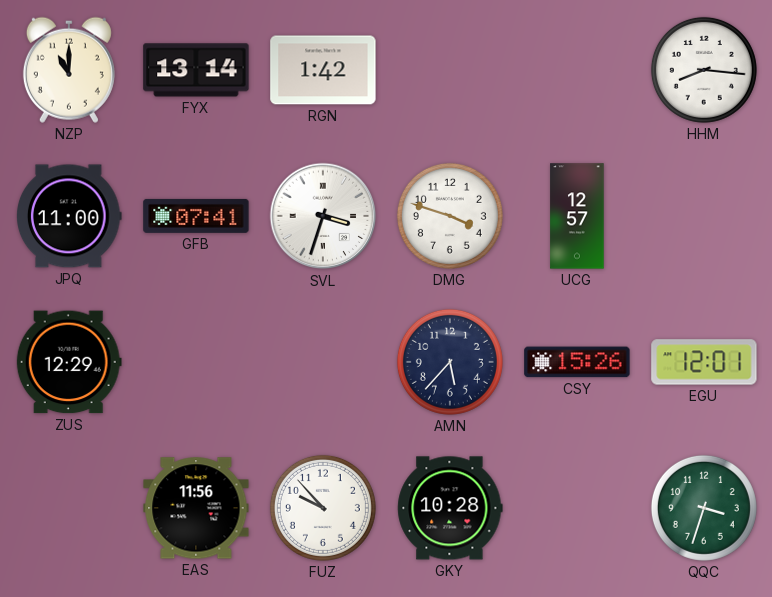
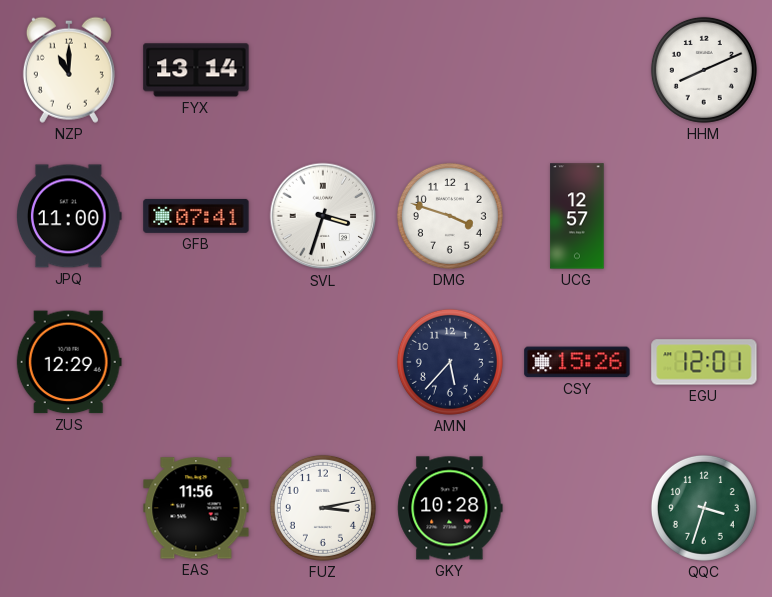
RGN: 1:42 -> none
HHM: 8:16 -> 8:11
FUZ: 9:53 -> 3:13
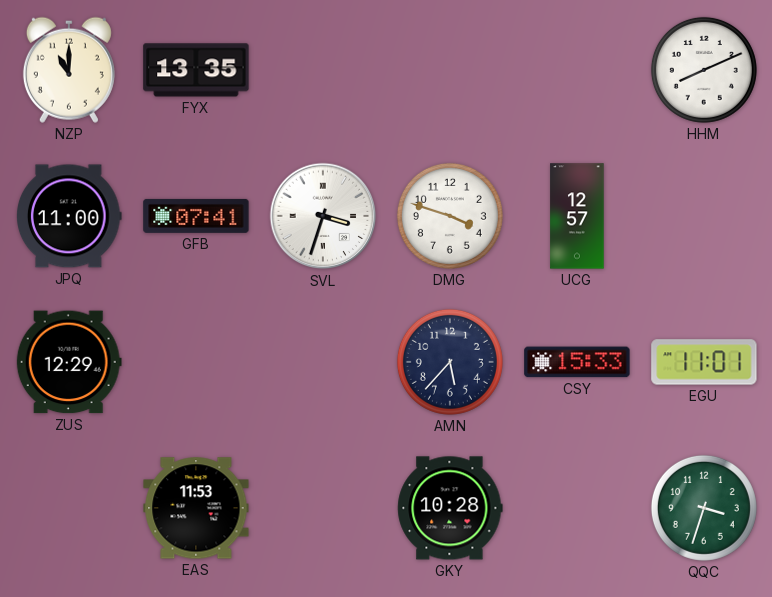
FYX: 13:14 -> 13:35
CSY: 15:26 -> 15:33
EGU: 12:01 -> 11:01
EAS: 11:56 -> 11:53
FUZ: 3:13 -> none
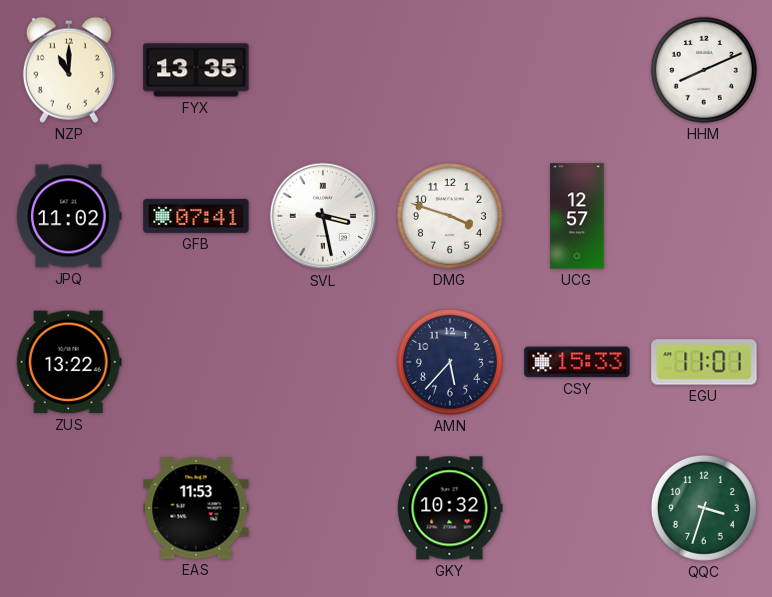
JPQ: 11:00 -> 11:02
SVL: 3:33 -> 3:28
ZUS: 12:29 -> 13:22
GKY: 10:28 -> 10:32
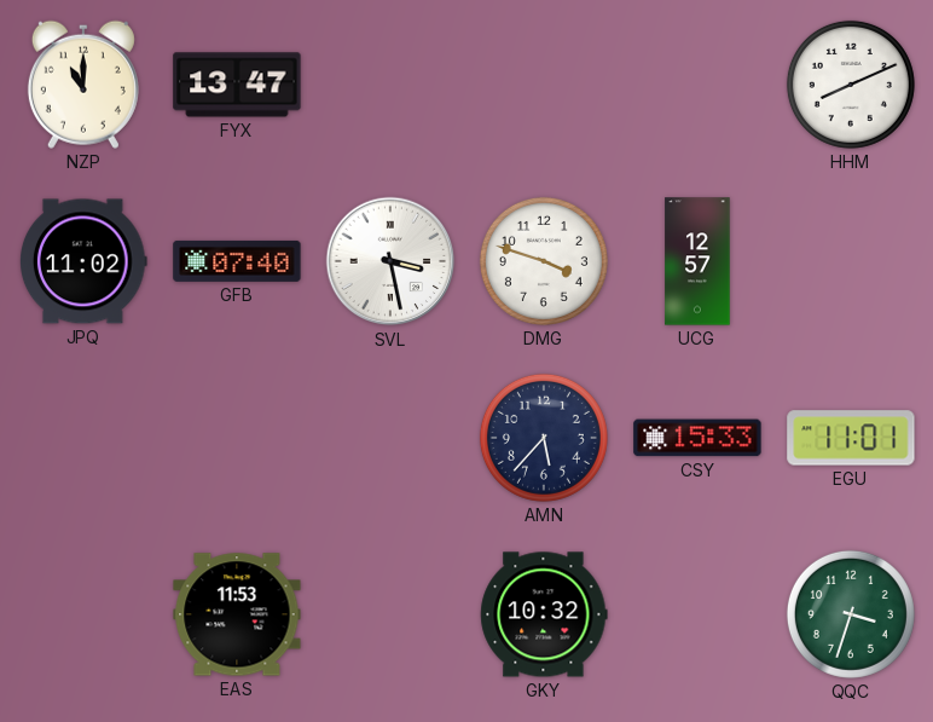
FYX: 13:35 -> 13:47
GFB: 07:41 -> 07:40
ZUS: 13:22 -> none
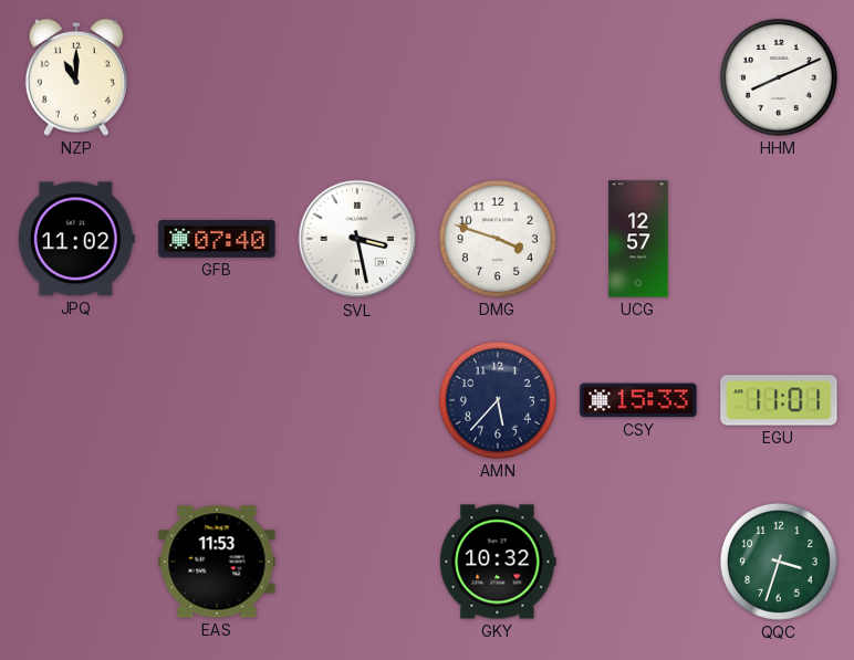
FYX: 13:47 -> none
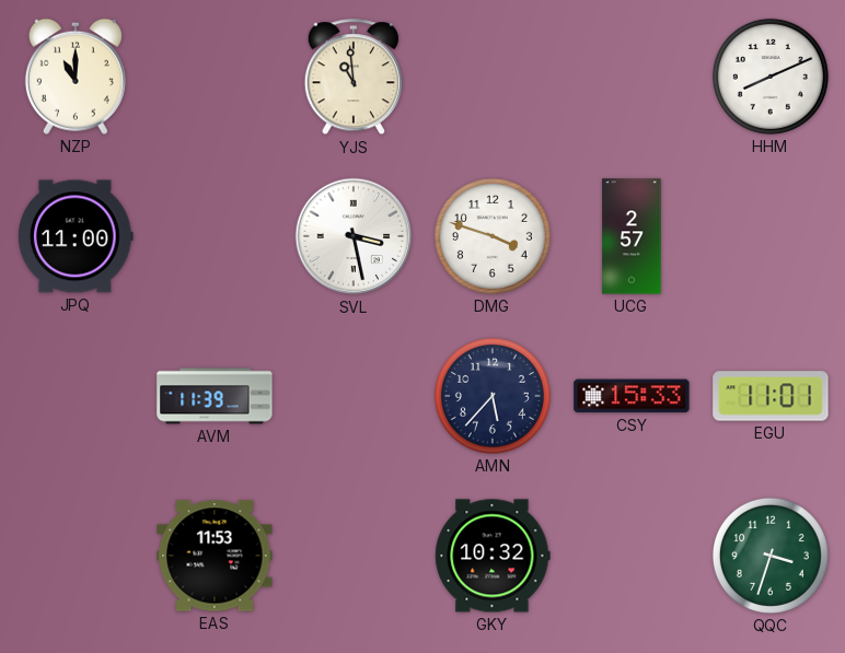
YJS: none -> 10:59
JPQ: 11:02 -> 11:00
GFB: 07:40 -> none
UCG: 12:57 -> 2:57
AVM: none -> 11:39
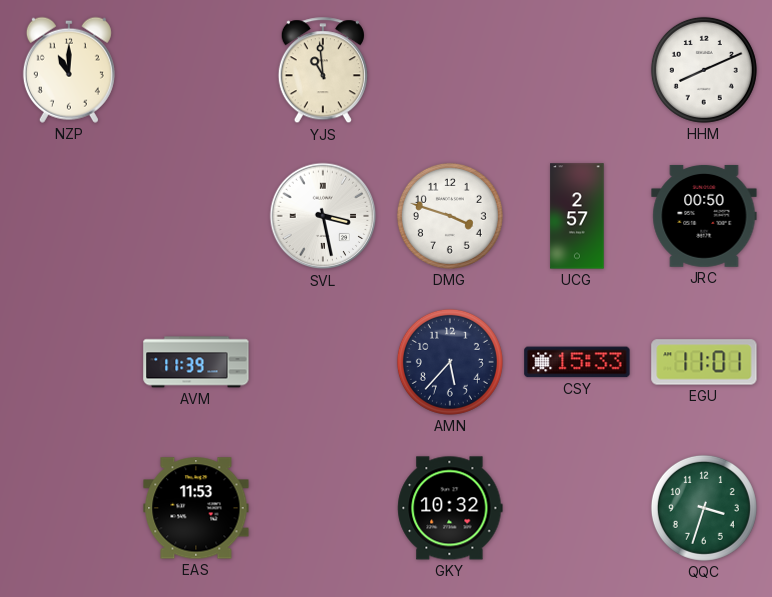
JPQ: 11:00 -> none
JRC: none -> 00:50
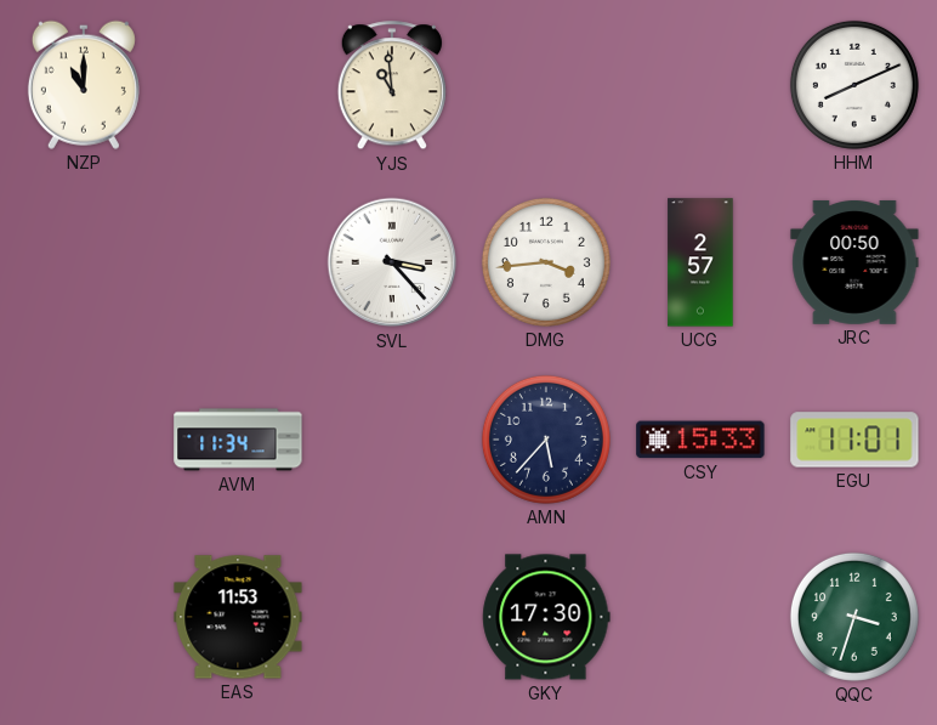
SVL: 3:28 -> 3:23
DMG: 3:48 -> 3:44
AVM: 11:39 -> 11:34
GKY: 10:32 -> 17:30
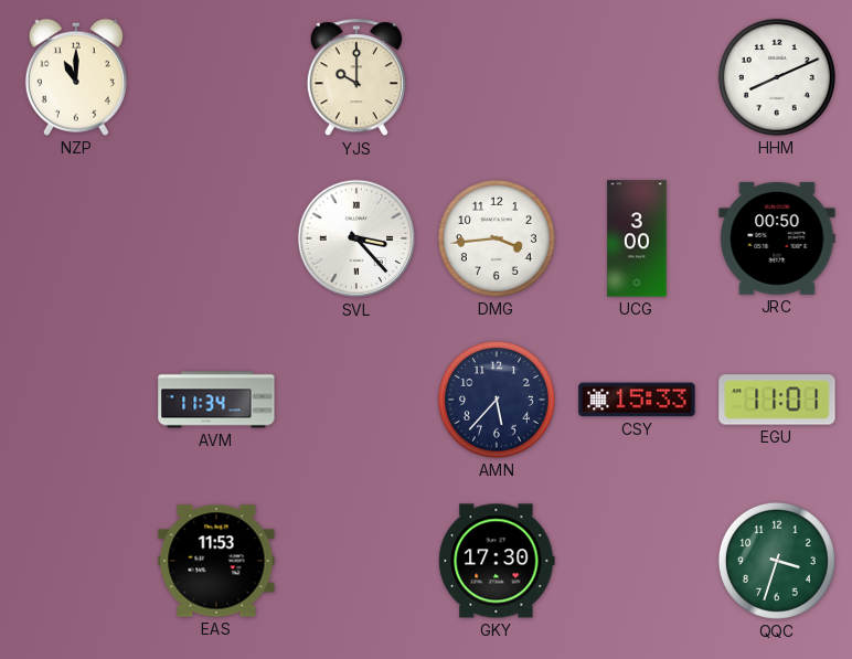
YJS: 10:59 -> 10:00
UCG: 2:57 -> 3:00
